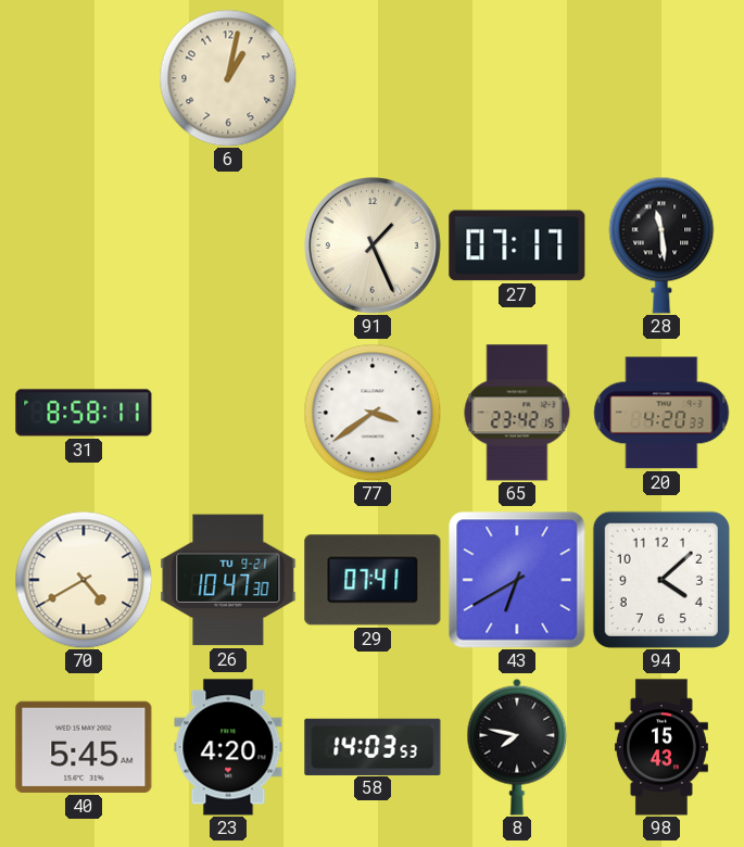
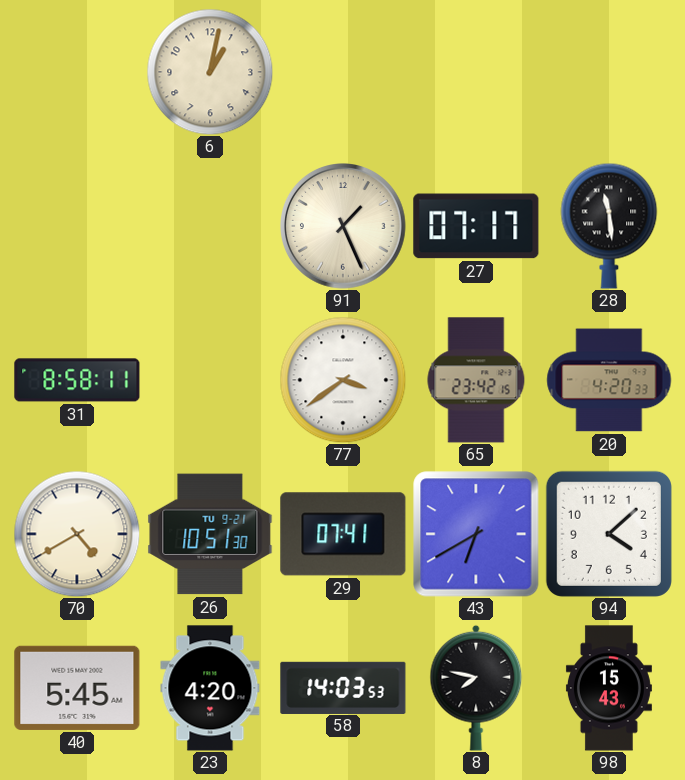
26: 10:47 -> 10:51
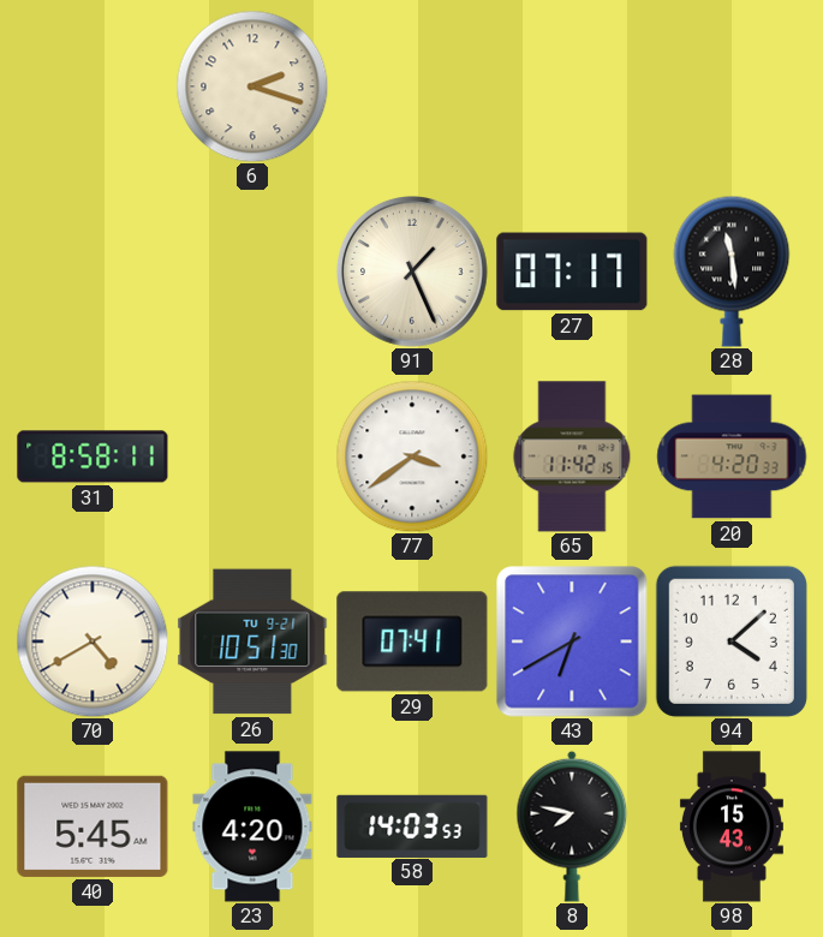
6: 1:02 -> 2:18
65: 23:42 -> 11:42
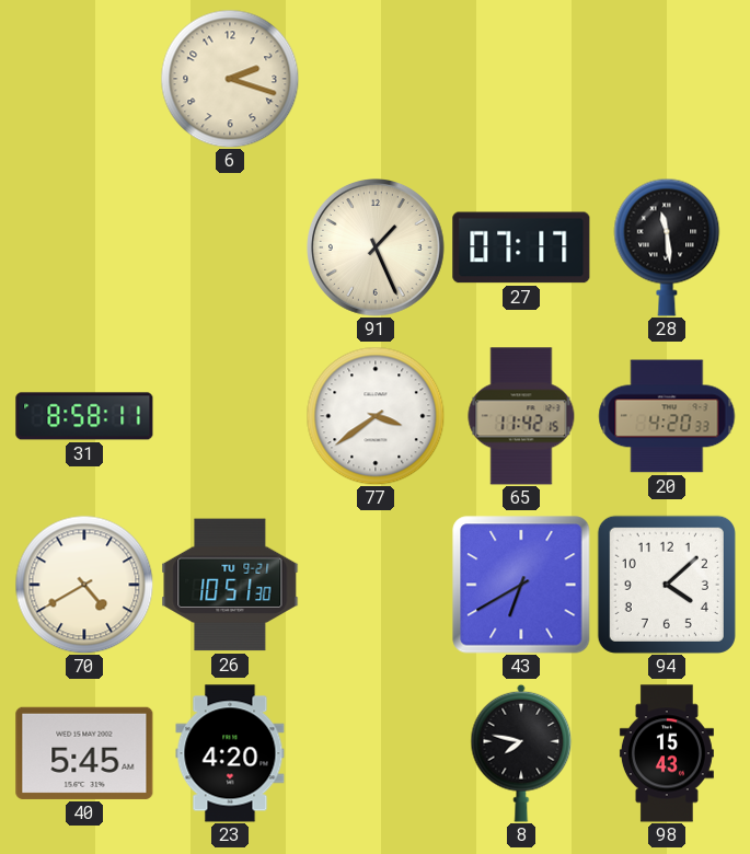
29: 07:41 -> none
58: 14:03 -> none
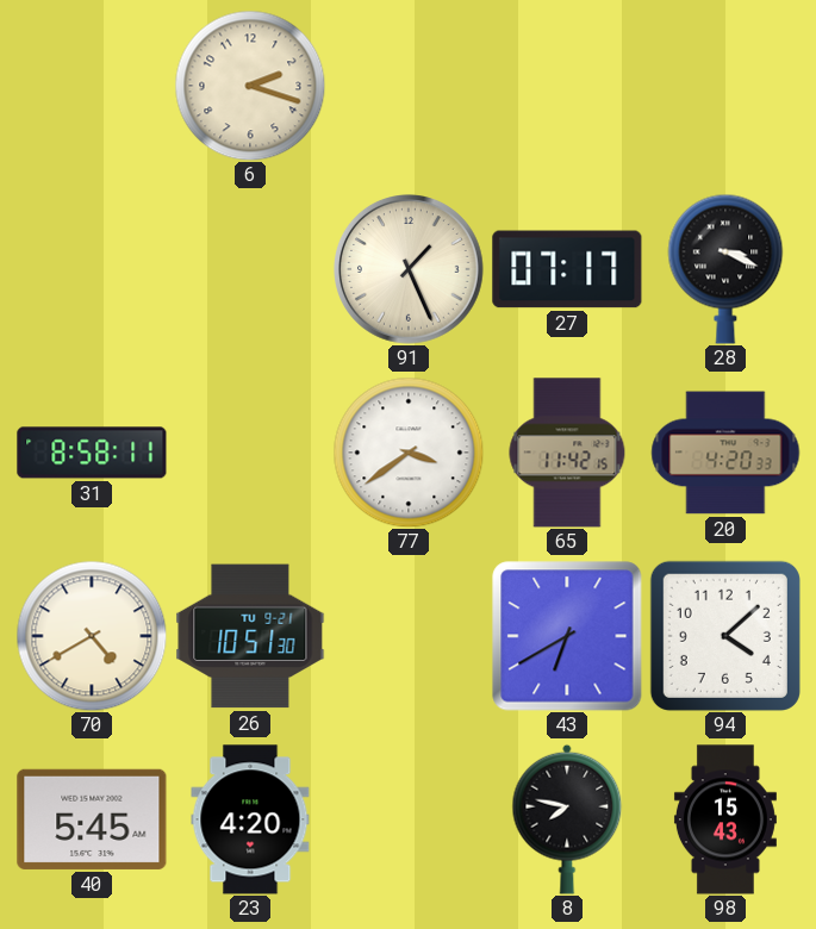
28: 11:29 -> 3:19
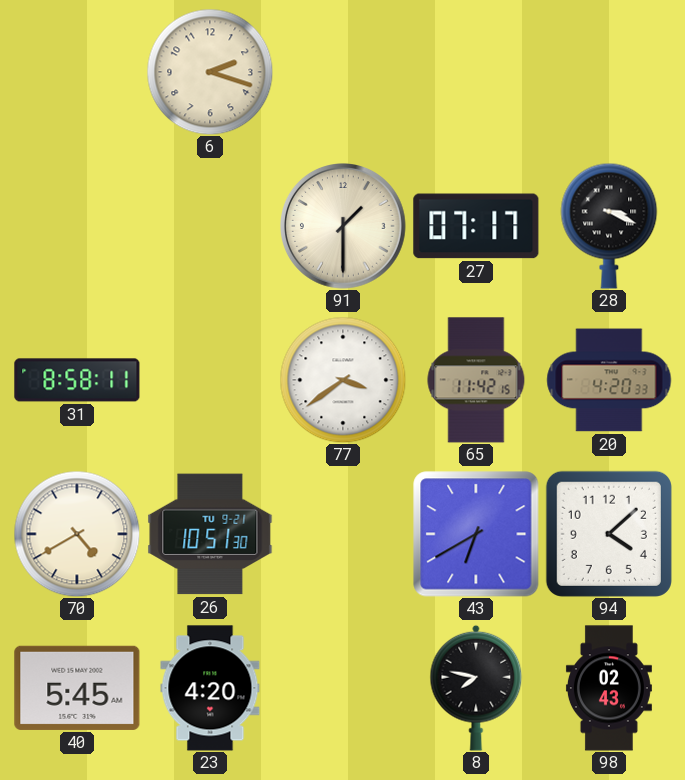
91: 1:26 -> 1:30
98: 15:43 -> 02:43
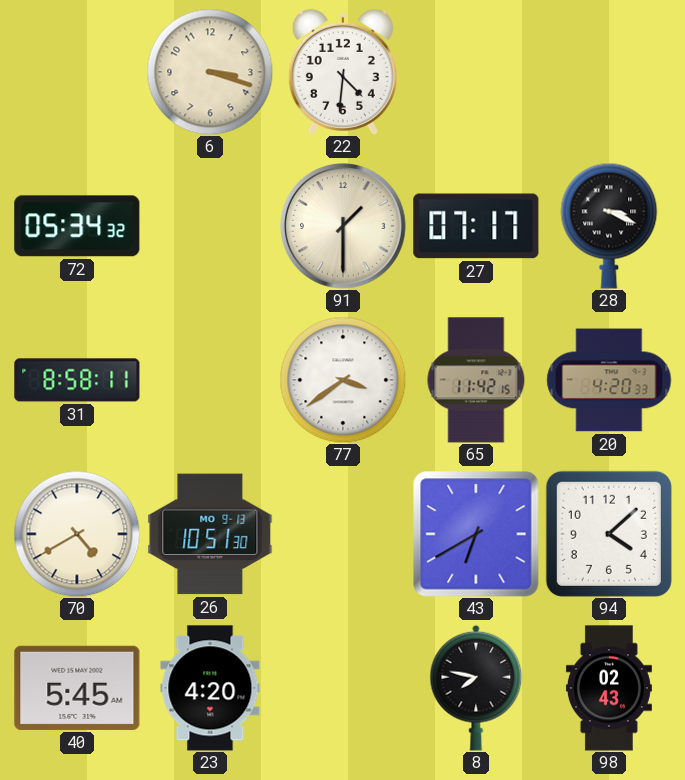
6: 2:18 -> 3:18
22: none -> 4:31
72: none -> 05:34
26 date: TU 9-21 -> MO 9-13
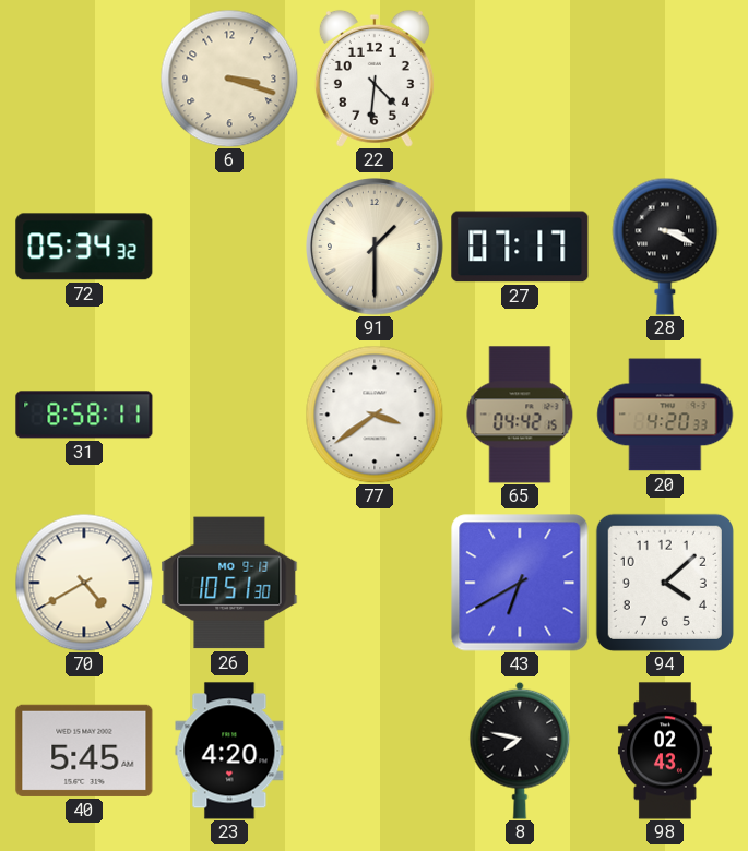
65: 11:42 -> 04:42
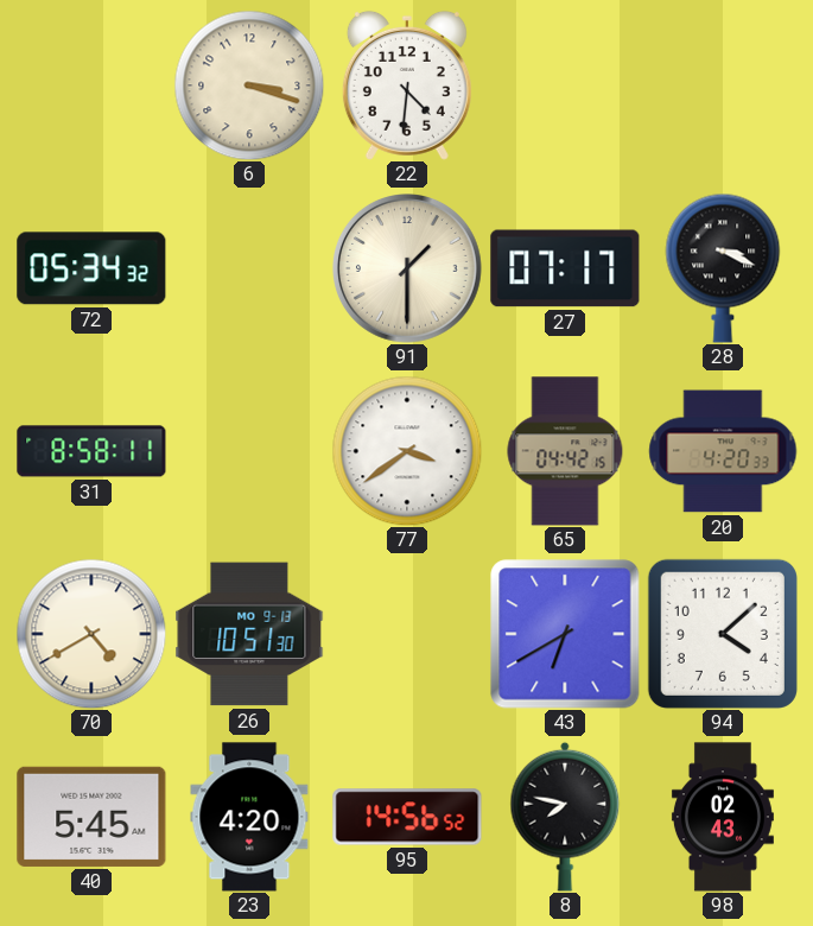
95: none -> 14:56
